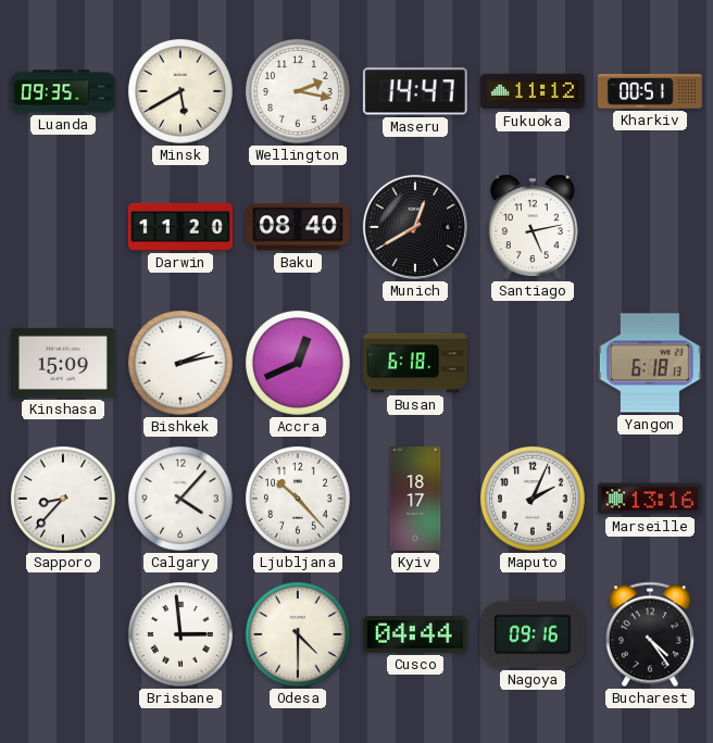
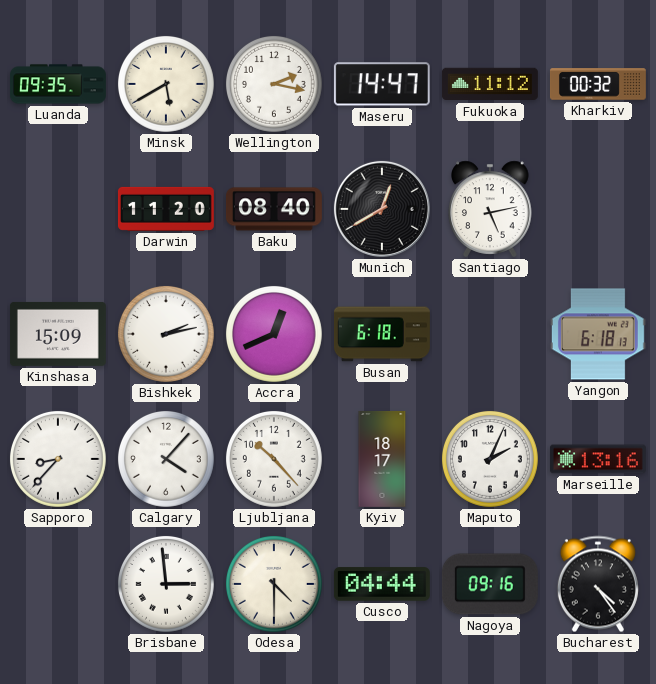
Kharkiv: 00:51 -> 00:32
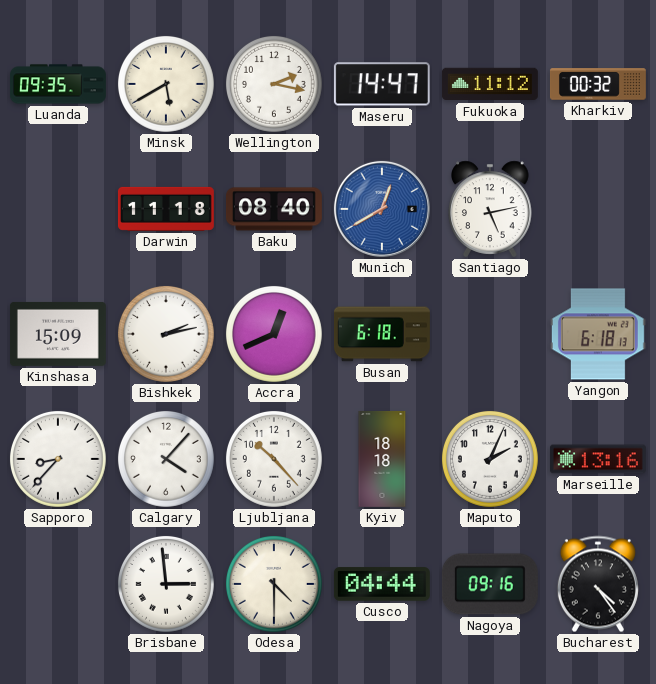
Darwin: 11:20 -> 11:18
Munich dial: black -> blue
Kyiv: 18:17 -> 18:18
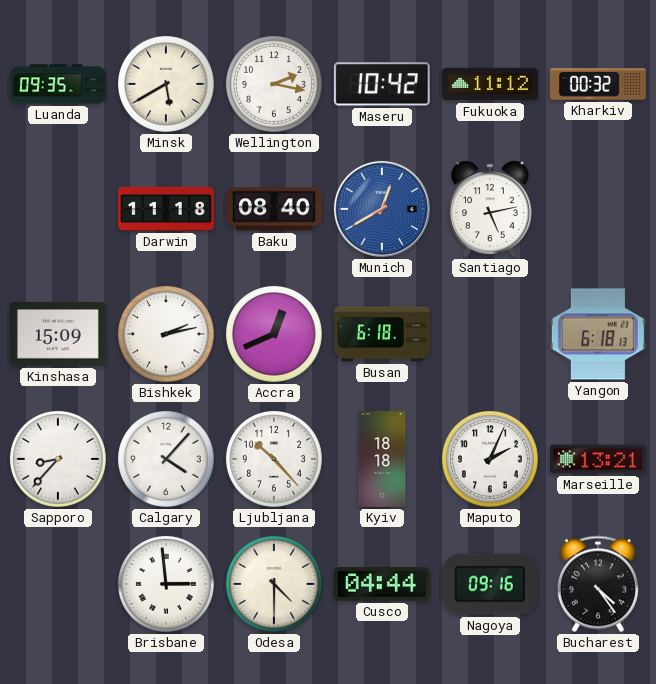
Maseru: 14:47 -> 10:42
Marseille: 13:16 -> 13:21
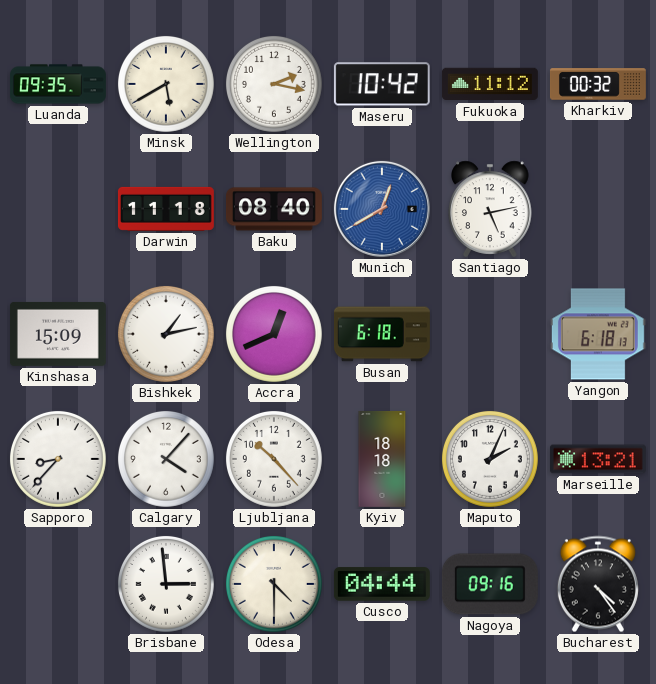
Bishkek: 2:13 -> 1:13
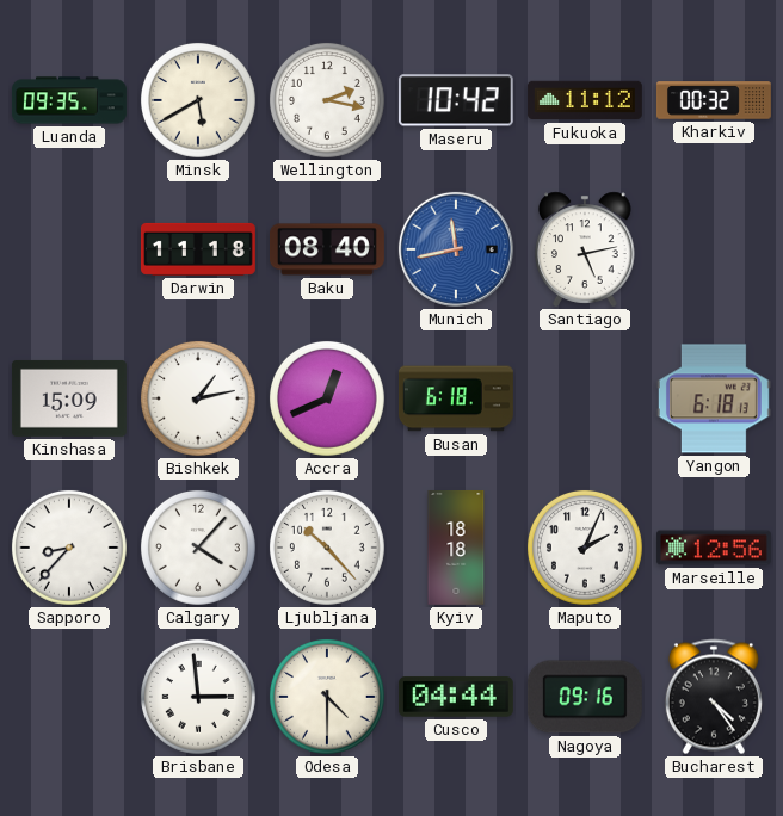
Munich: 12:40 -> 11:43
Marseille: 13:21 -> 12:56
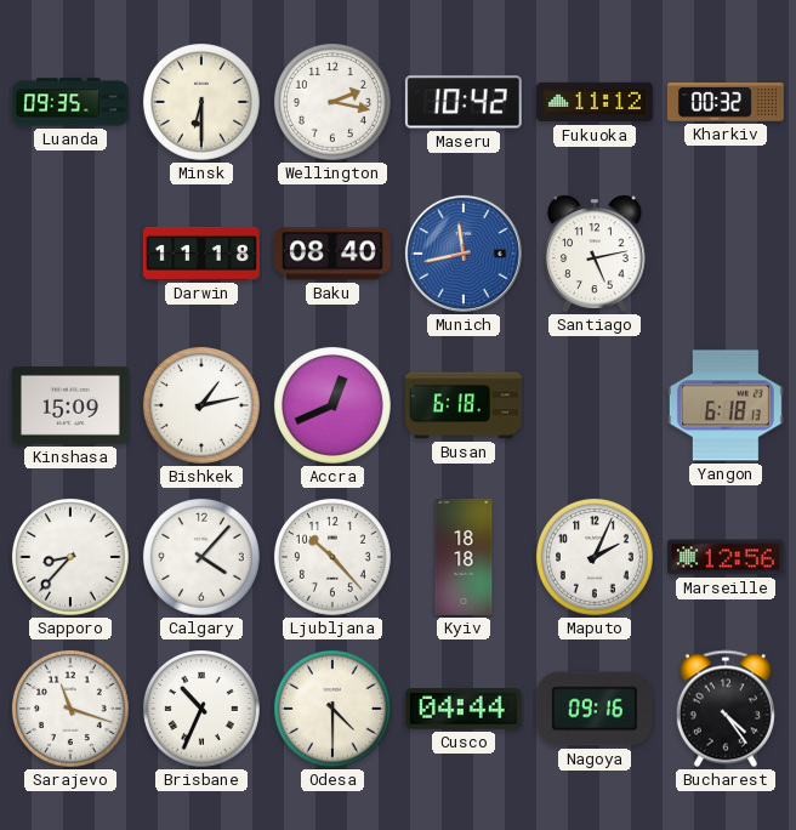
Minsk: 5:40 -> 6:30
Sarajevo: none -> 11:18
Brisbane: 2:59 -> 10:34
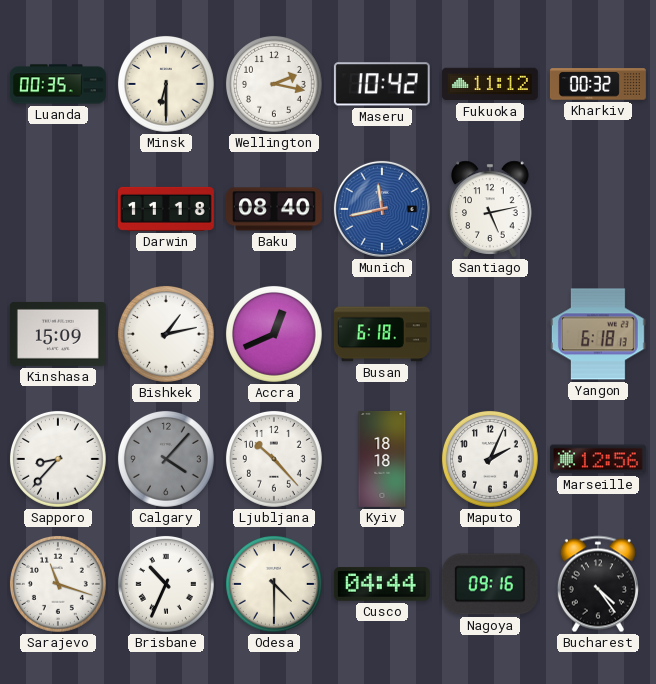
Luanda: 09:35 -> 00:35
Calgary dial: white -> grey
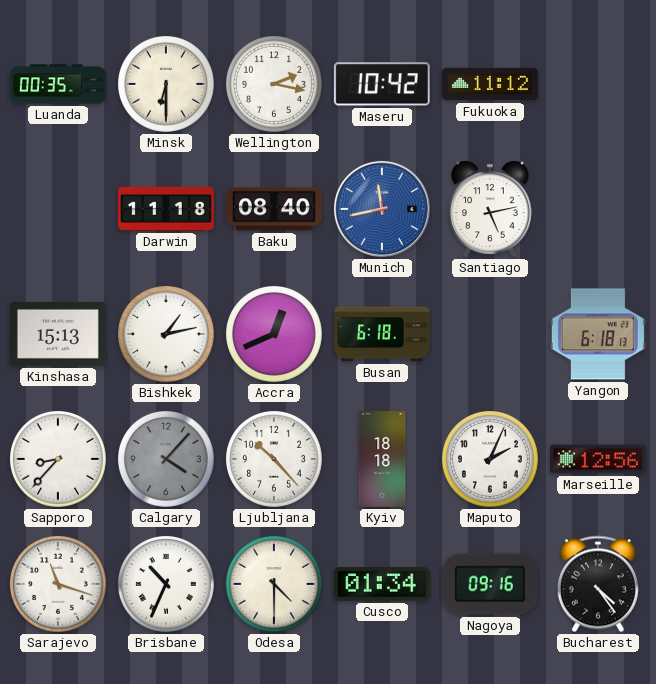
Kharkiv: 00:32 -> none
Kinshasa: 15:09 -> 15:13
Cusco: 04:44 -> 01:34
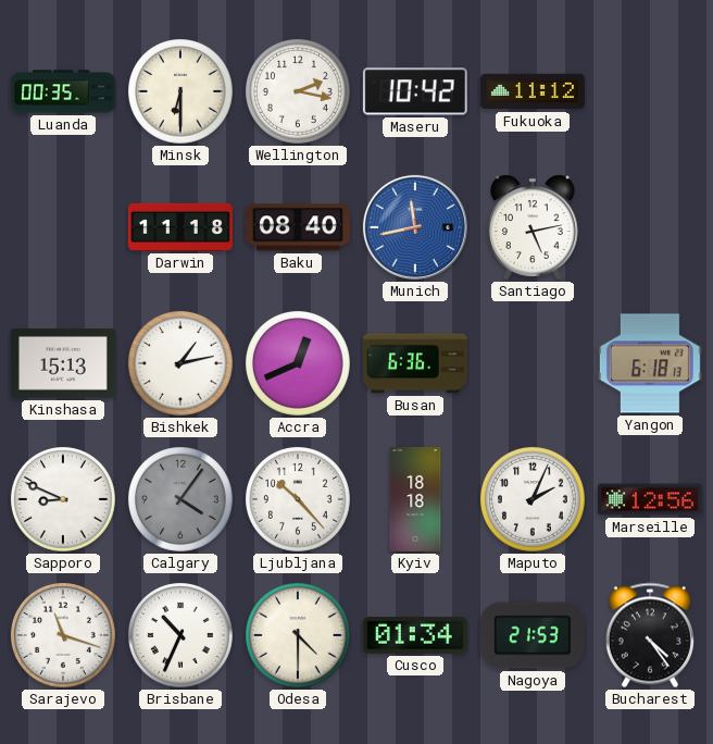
Busan: 6:18 -> 6:36
Sapporo: 8:37 -> 8:49
Calgary: 4:07 -> 4:06
Nagoya: 09:16 -> 21:53
